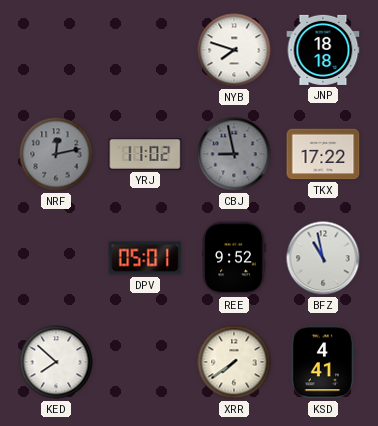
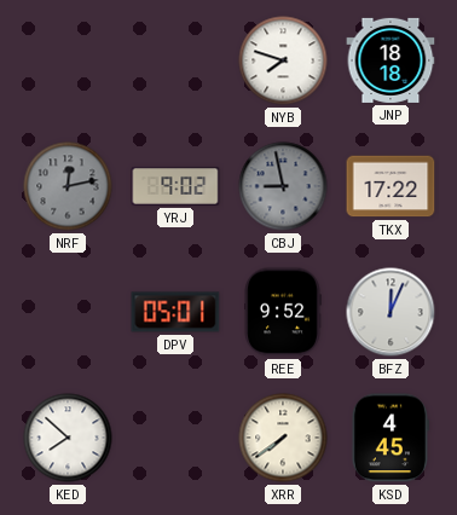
YRJ: 11:02 -> 9:02
BFZ: 10:58 -> 12:04
KSD: 4:41 -> 4:45
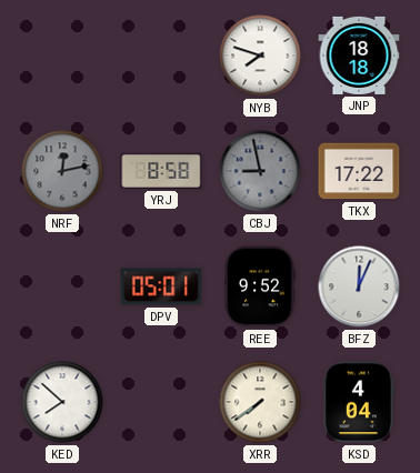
YRJ: 9:02 -> 8:58
KSD: 4:45 -> 4:04
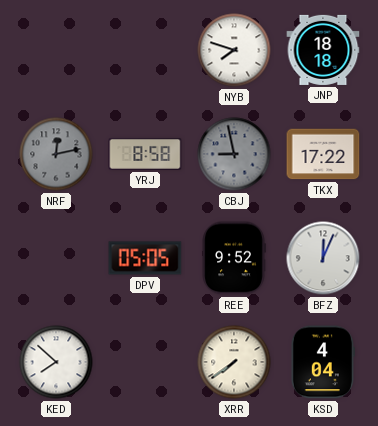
DPV: 05:01 -> 05:05
